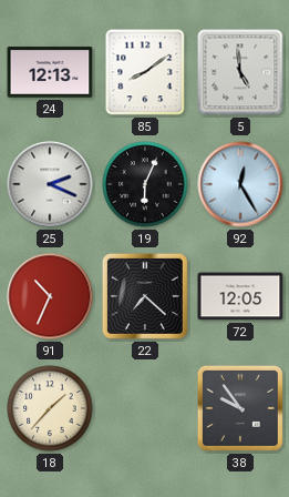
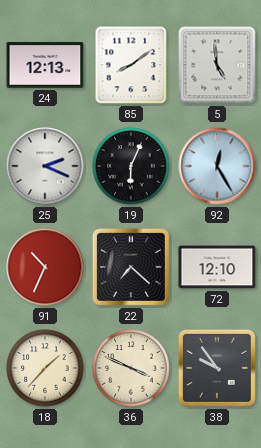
72: 12:05 -> 12:10
36: none -> 3:49
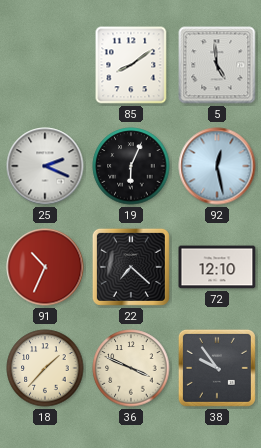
24: 12:13 -> none
92: 12:25 -> 12:28
